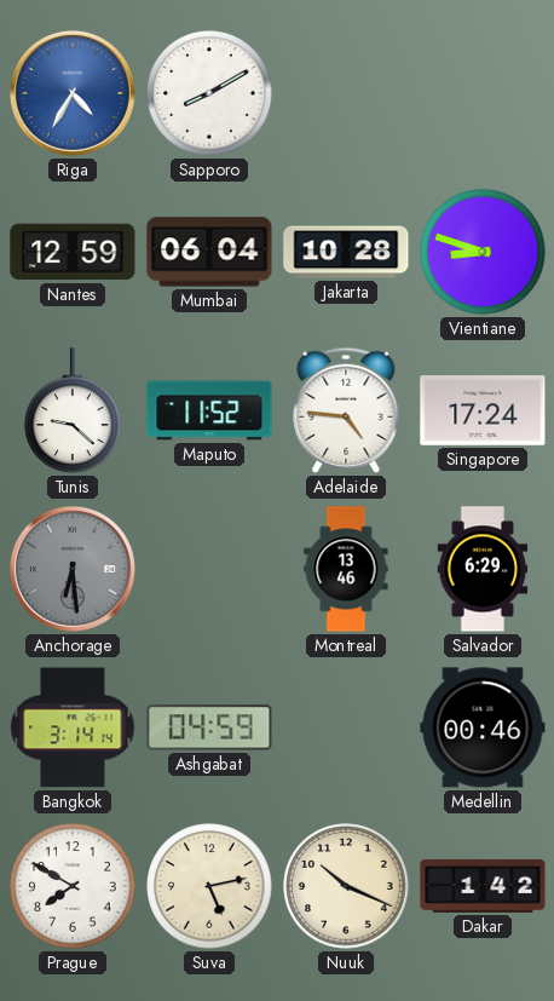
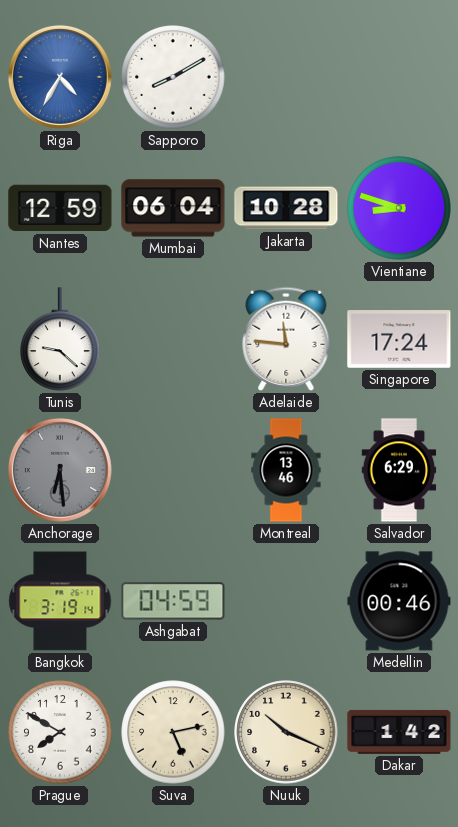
Maputo: 11:52 -> none
Adelaide: 4:46 -> 11:46
Bangkok: 3:14 -> 3:19
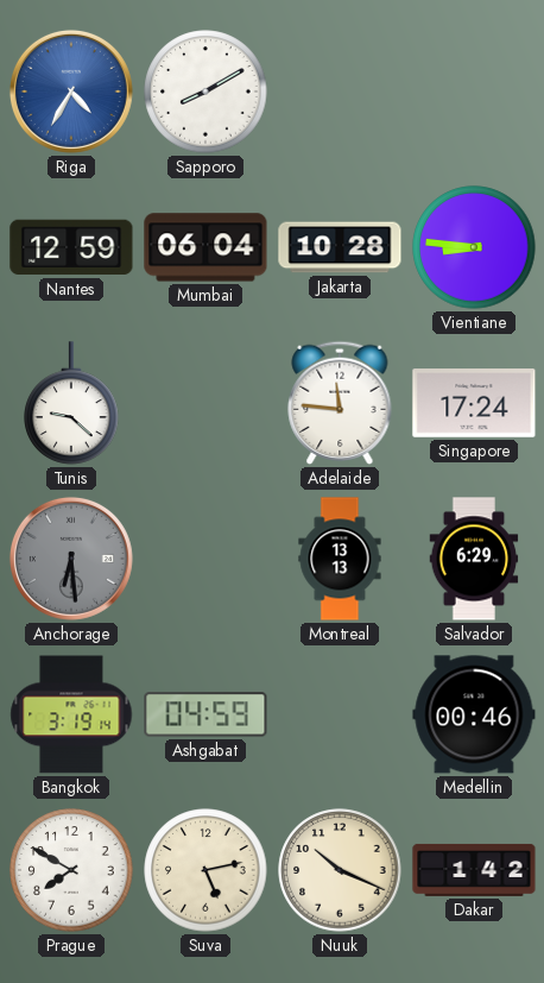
Vientiane: 8:48 -> 8:46
Montreal: 13:46 -> 13:13
